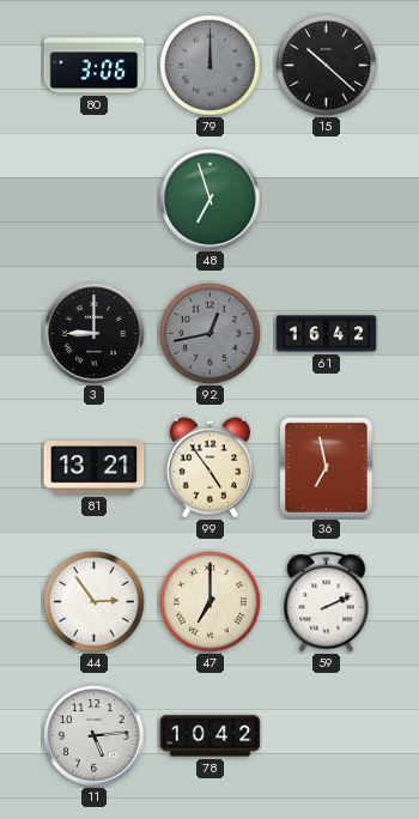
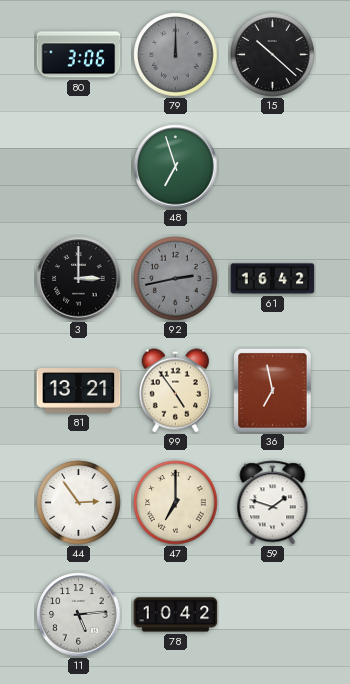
3: 9:00 -> 3:00
92: 12:43 -> 2:43
59: 2:11 -> 1:48
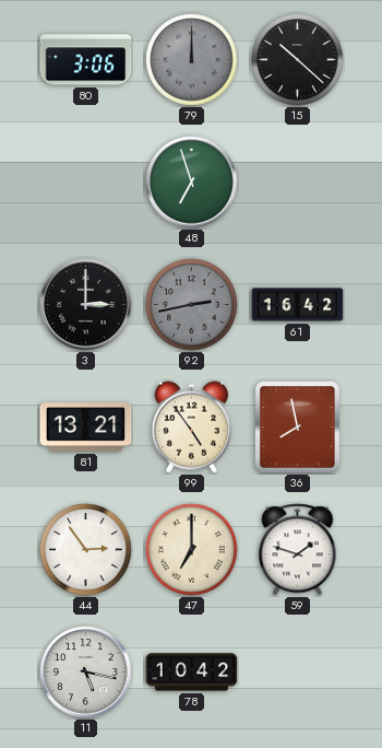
36: 6:58 -> 7:58
11: 5:14 -> 5:17
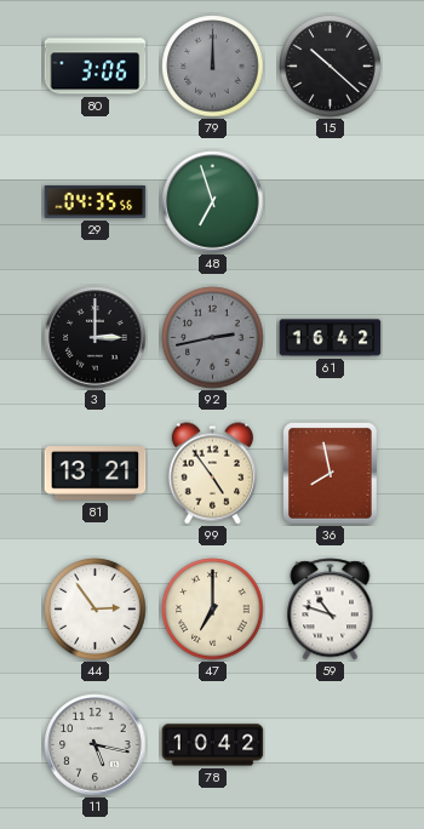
29: none -> 04:35
59: 1:48 -> 10:48
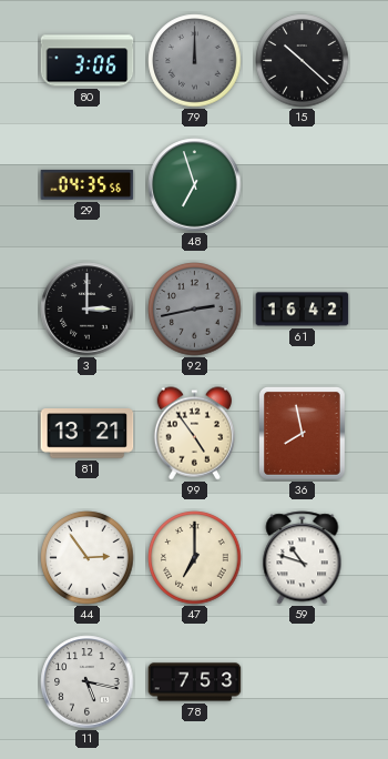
78: 10:42 -> 7:53
